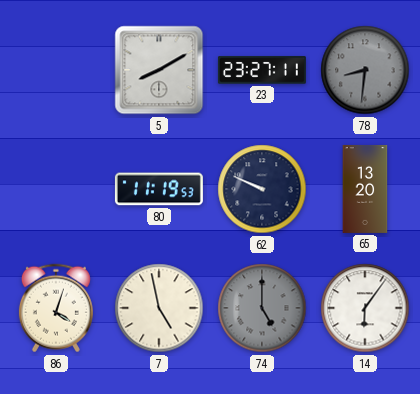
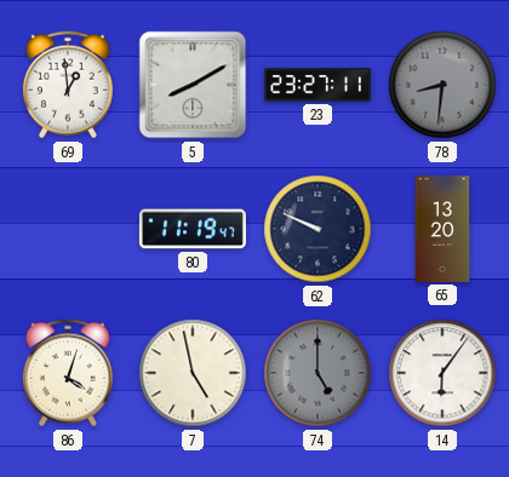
69: none -> 12:59
80: 11:19:53 -> 11:19:47
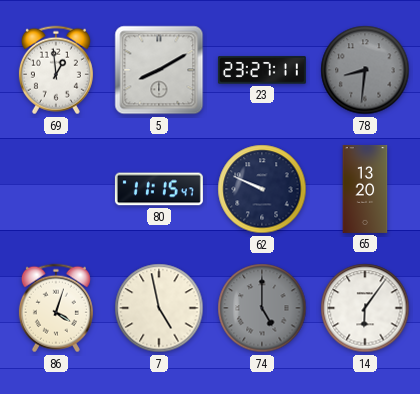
80: 11:19 -> 11:15
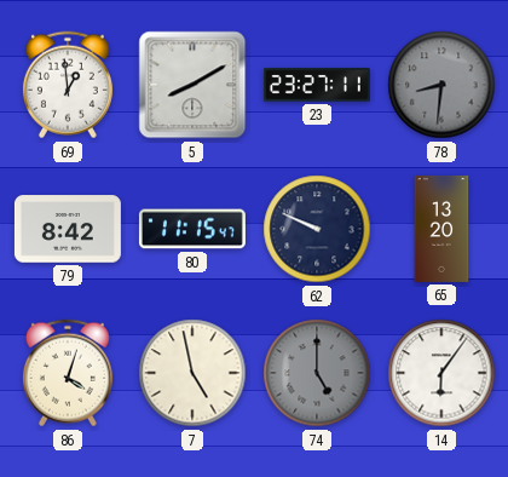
79: none -> 8:42
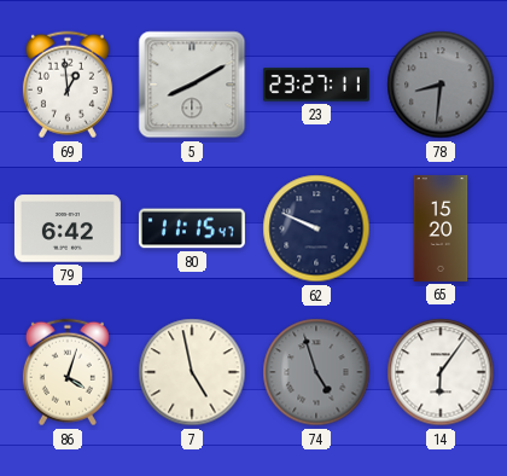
79: 8:42 -> 6:42
65: 13:20 -> 15:20
74: 5:00 -> 4:57
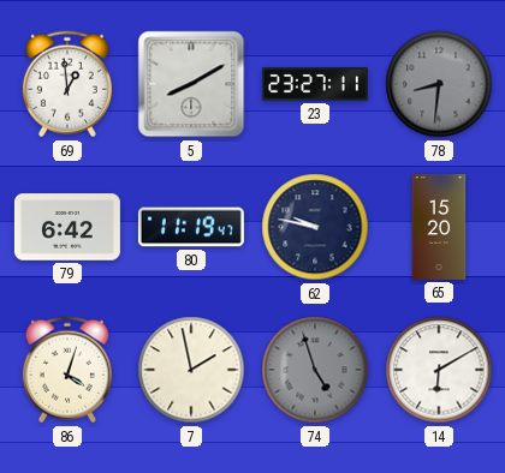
80: 11:15 -> 11:19
62: 9:49 -> 9:47
7: 4:58 -> 1:58
14: 6:06 -> 6:10
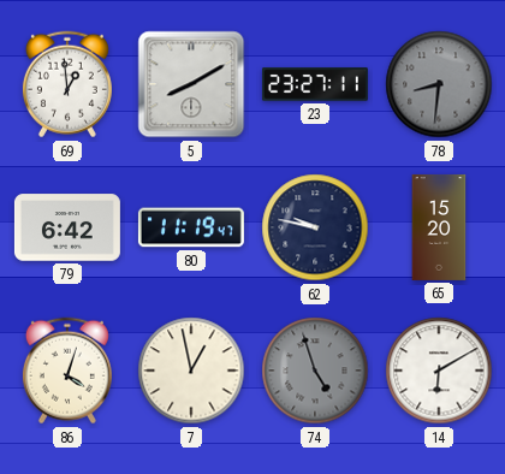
7: 1:58 -> 12:58
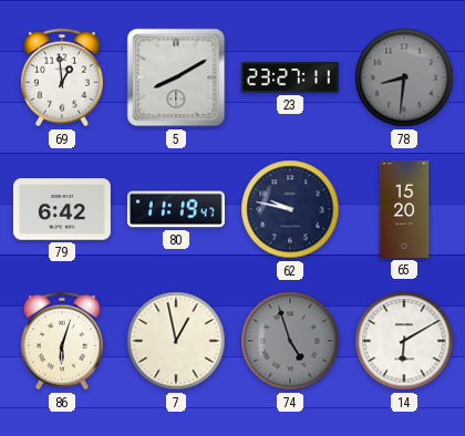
86: 4:03 -> 6:03
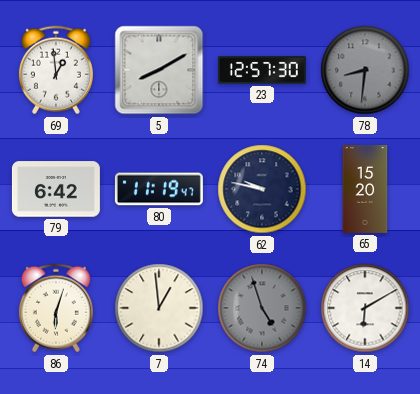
23: 23:27 -> 12:57
7: 12:58 -> 12:59
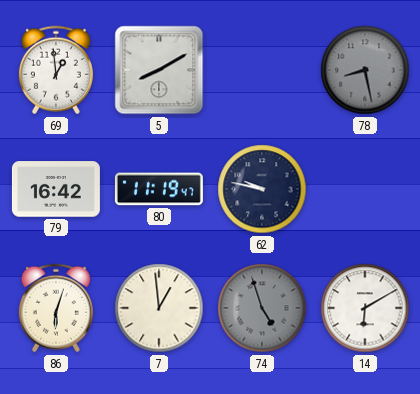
23: 12:57 -> none
78: 8:31 -> 8:28
79: 6:42 -> 16:42
65: 15:20 -> none
